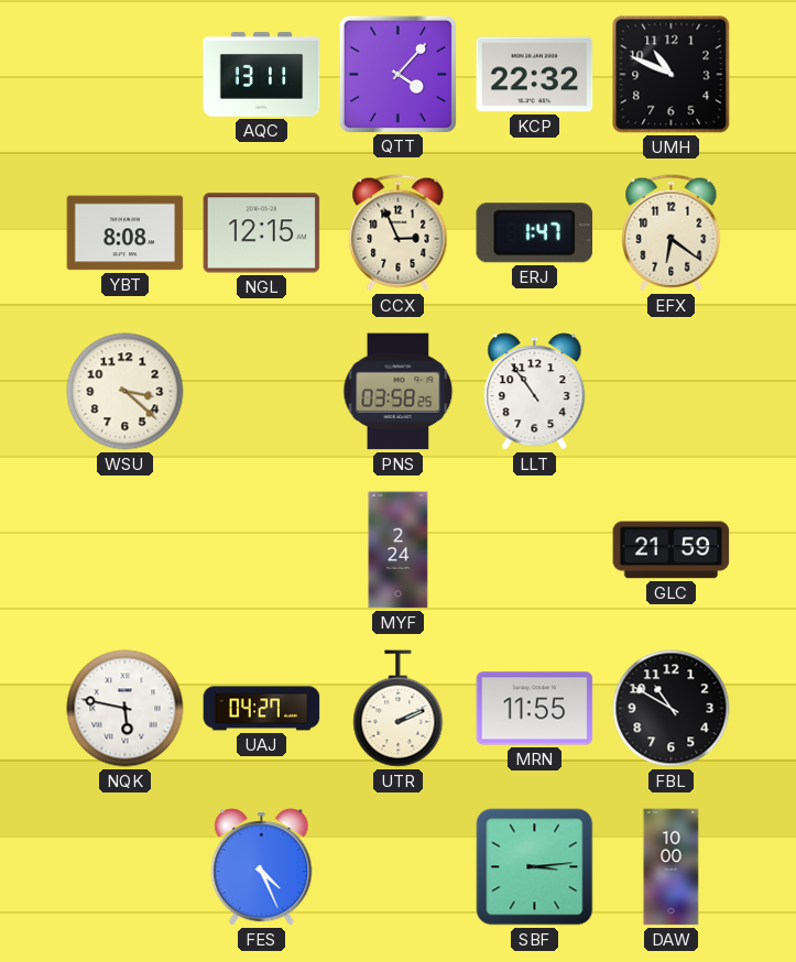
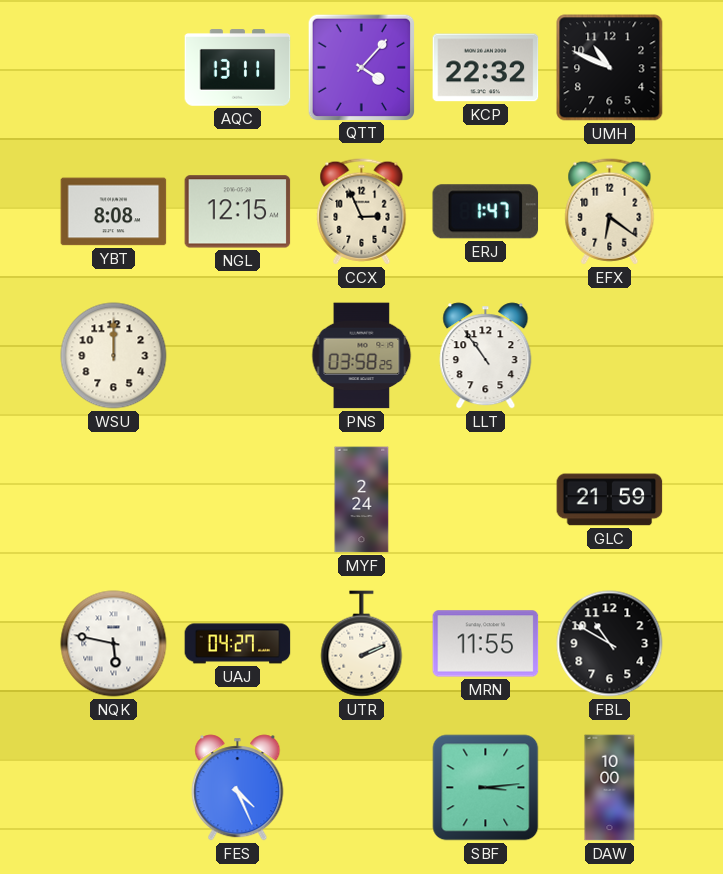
WSU: 3:22 -> 12:00
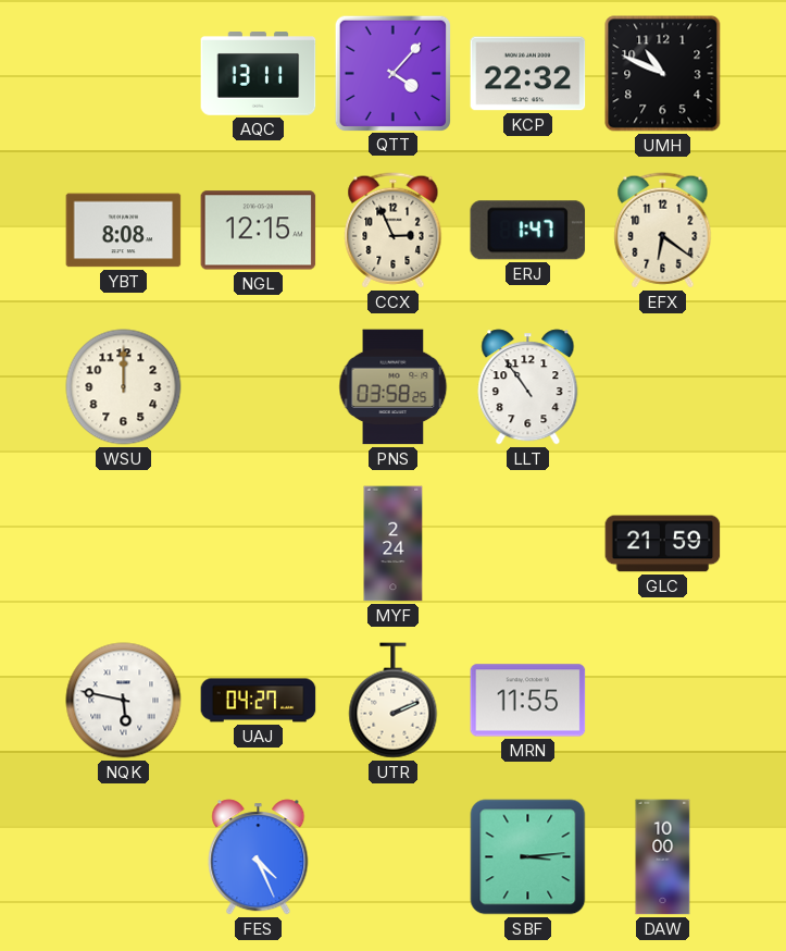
FBL: 10:50 -> none
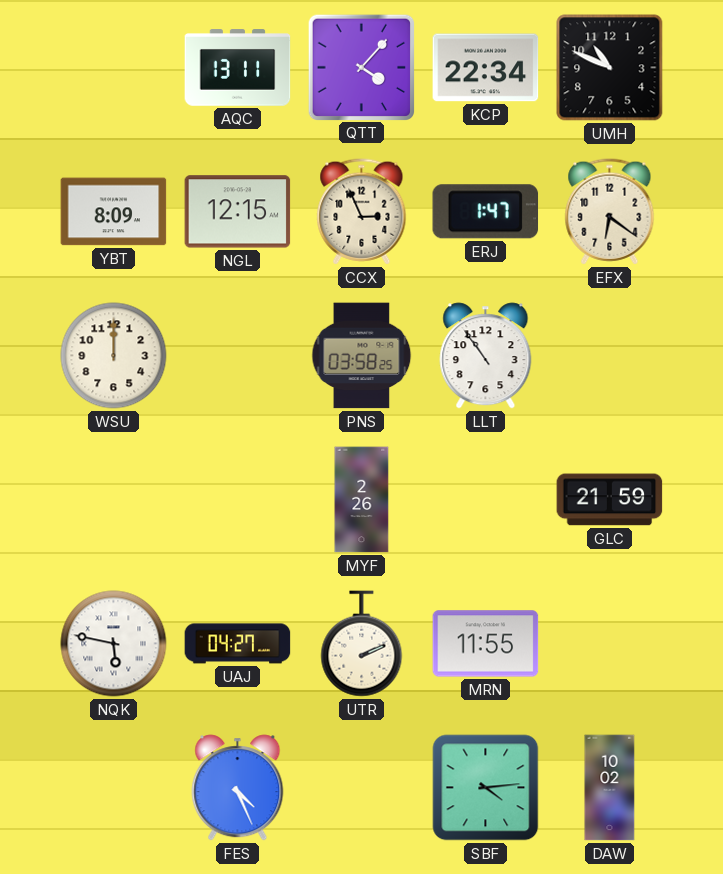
KCP: 22:32 -> 22:34
YBT: 8:08 -> 8:09
MYF: 2:24 -> 2:26
SBF: 3:14 -> 4:14
DAW: 10:00 -> 10:02
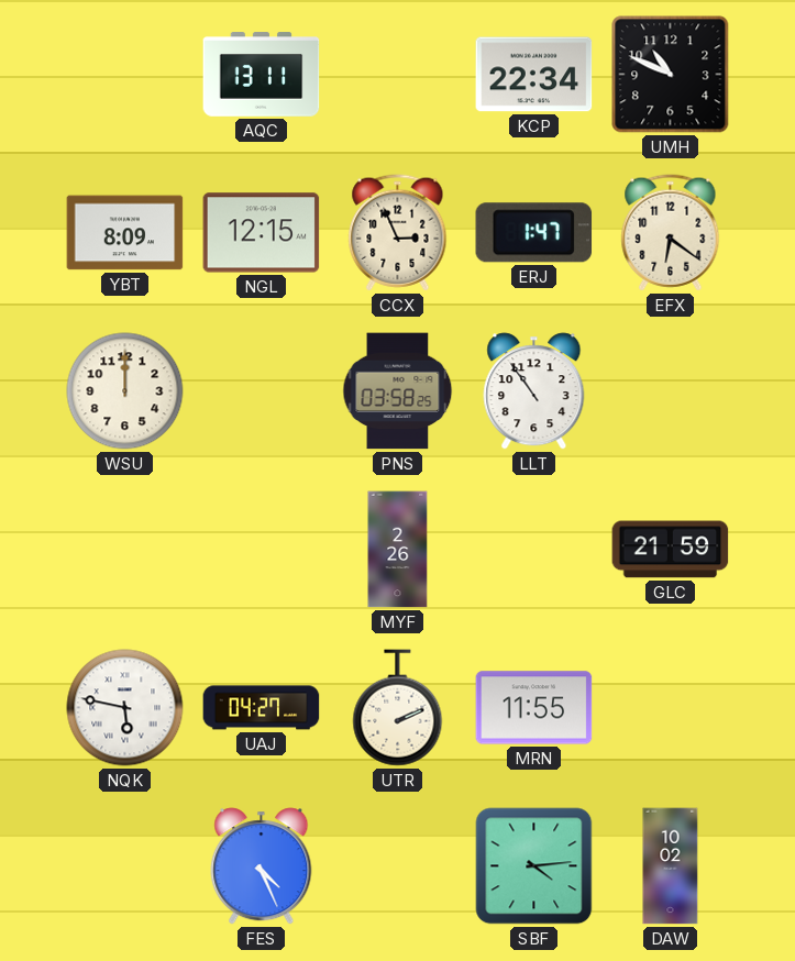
QTT: 4:07 -> none
